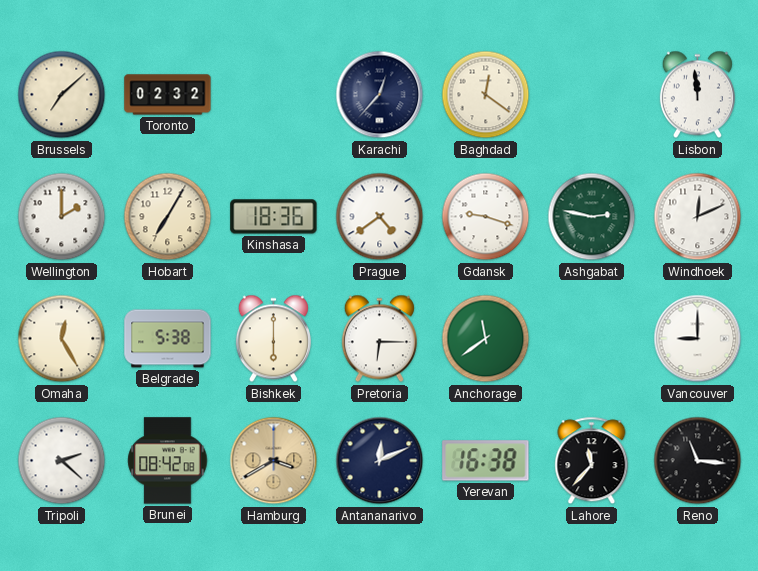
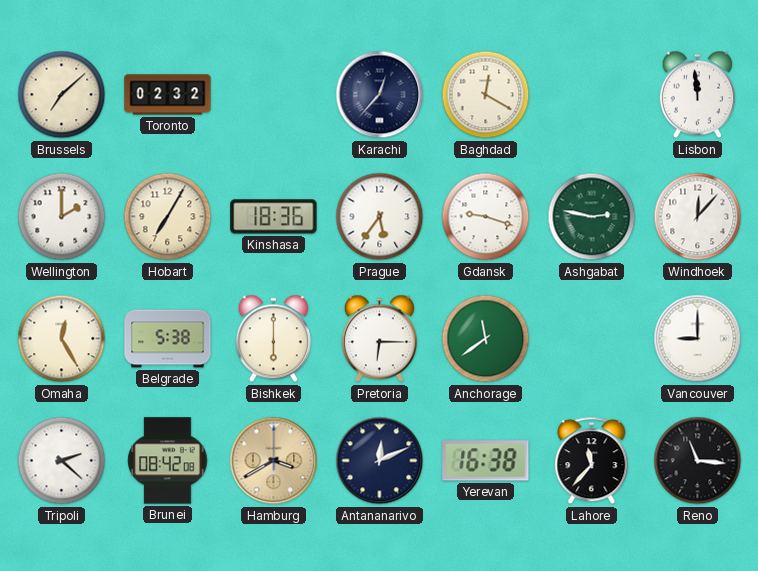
Baghdad: 12:21 -> 12:20
Prague: 4:39 -> 5:36
Windhoek: 12:11 -> 12:07
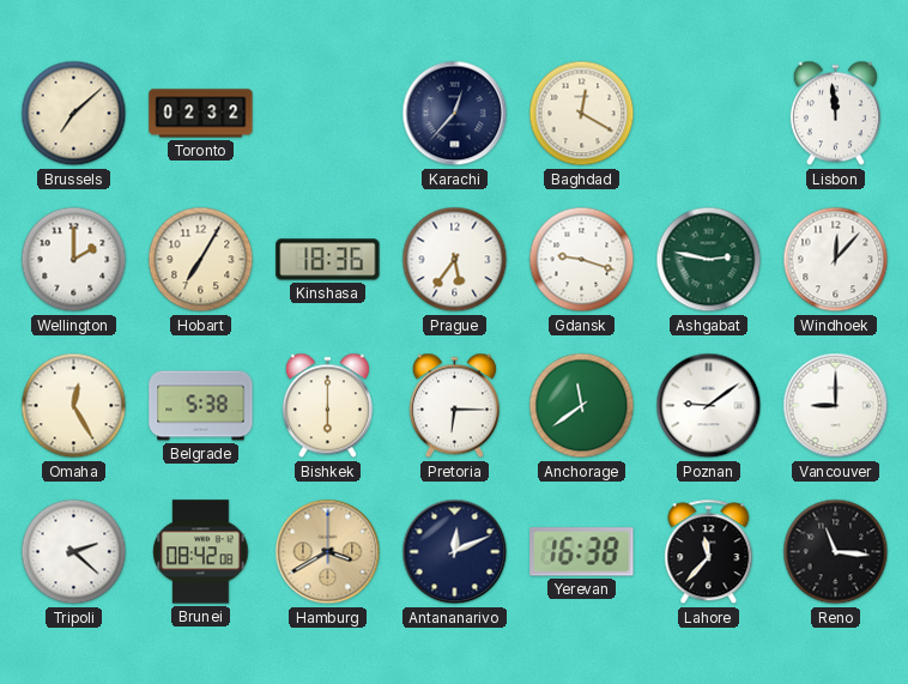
Poznan: none -> 9:09
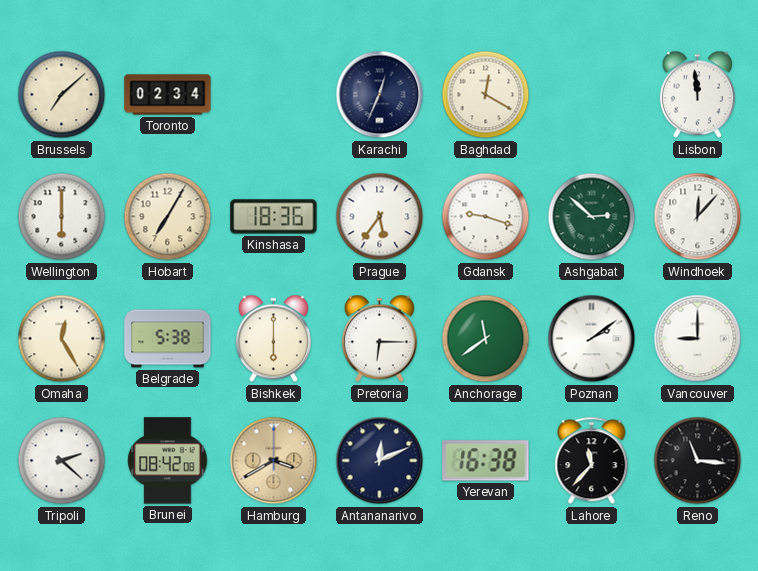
Toronto: 02:32 -> 02:34
Karachi: 12:37 -> 12:34
Wellington: 2:00 -> 6:00
Ashgabat: 2:47 -> 2:52
Poznan: 9:09 -> 2:09
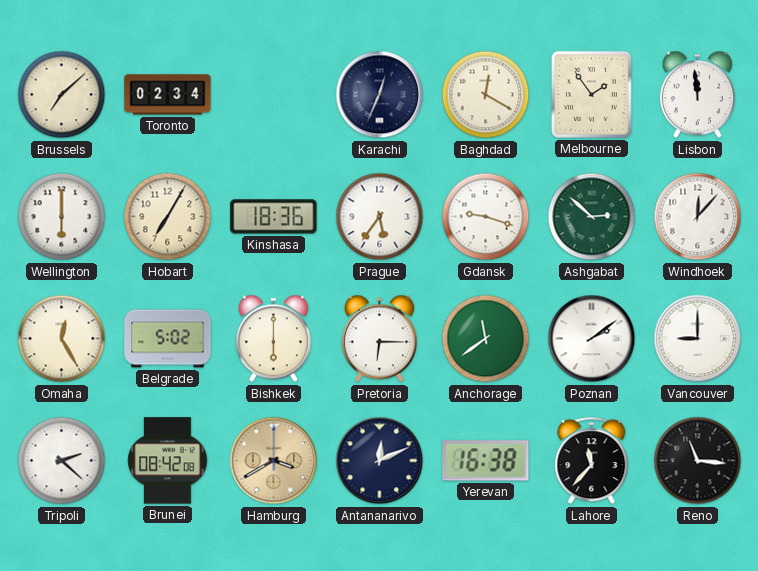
Melbourne: none -> 1:54
Belgrade: 5:38 -> 5:02
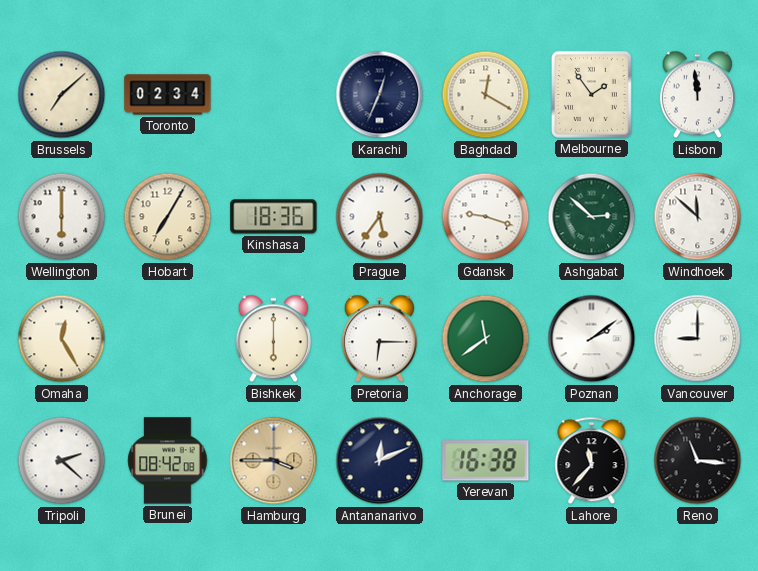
Windhoek: 12:07 -> 11:52
Belgrade: 5:02 -> none
Hamburg: 3:40 -> 3:45
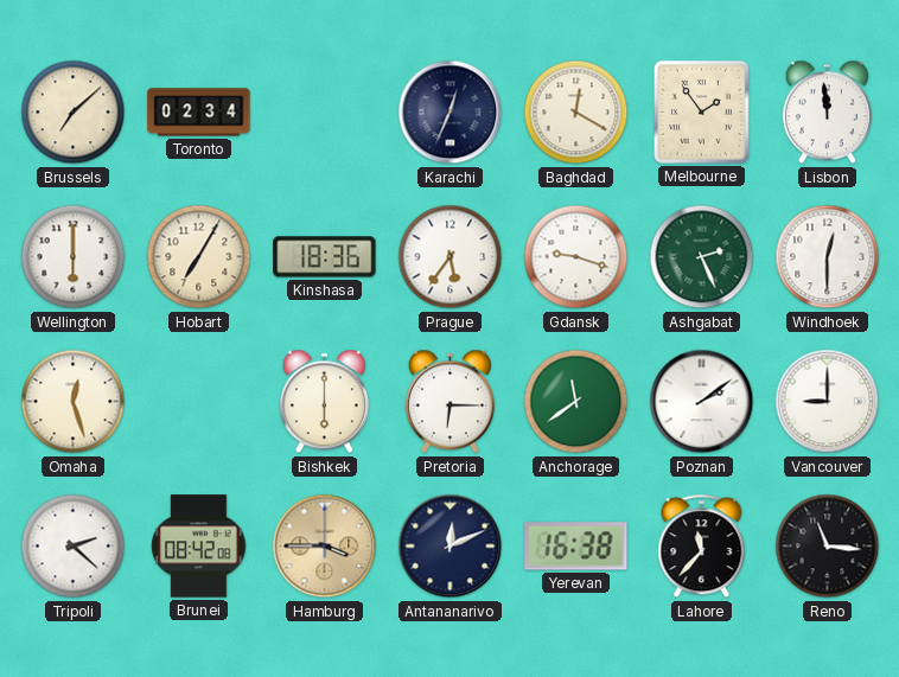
Ashgabat: 2:52 -> 2:26
Windhoek: 11:52 -> 12:30
Omaha: 12:25 -> 12:27
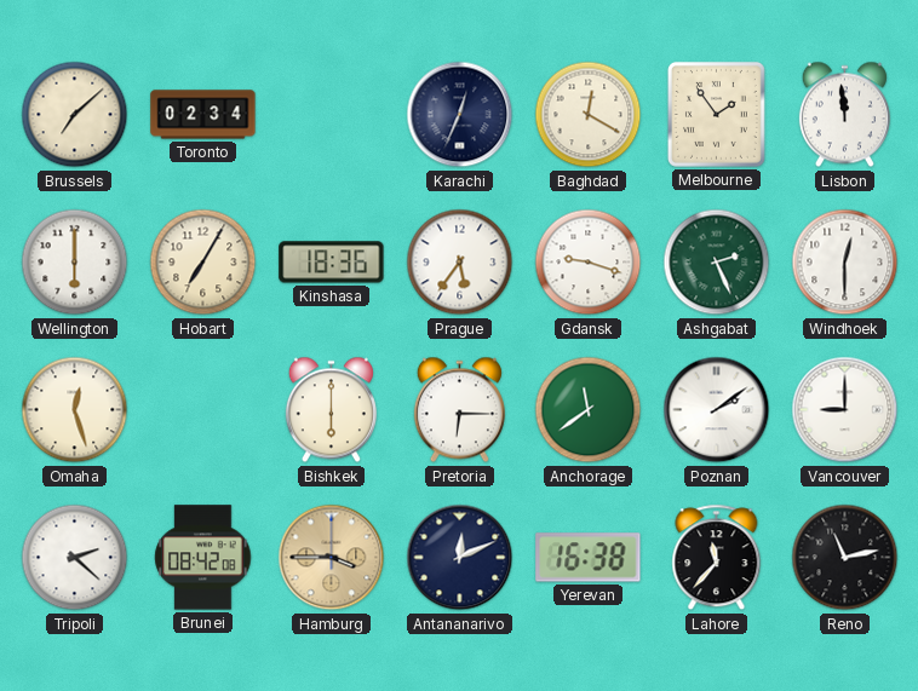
Reno: 11:16 -> 11:13
